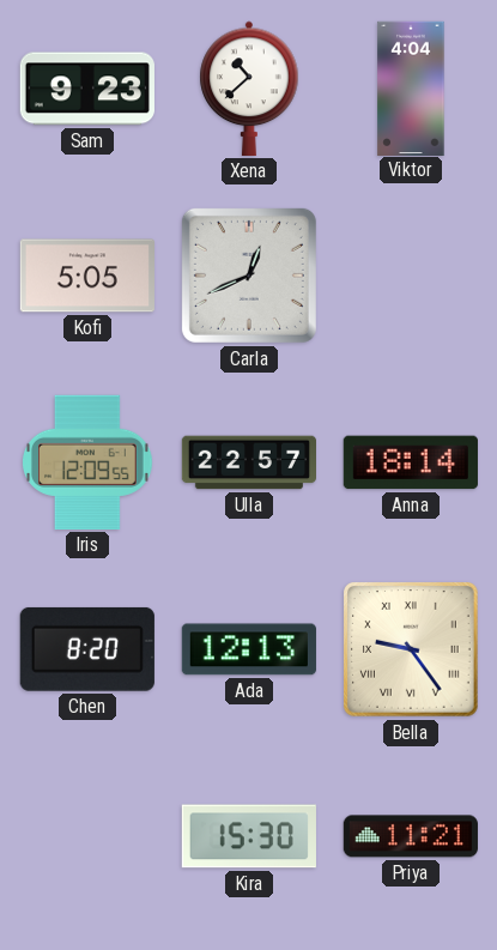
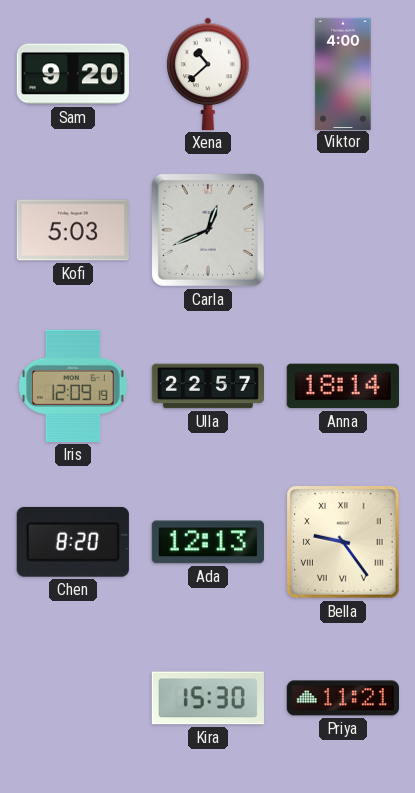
Sam: 9:23 -> 9:20
Viktor: 4:04 -> 4:00
Kofi: 5:05 -> 5:03
Iris: 12:09:55 -> 12:09:19
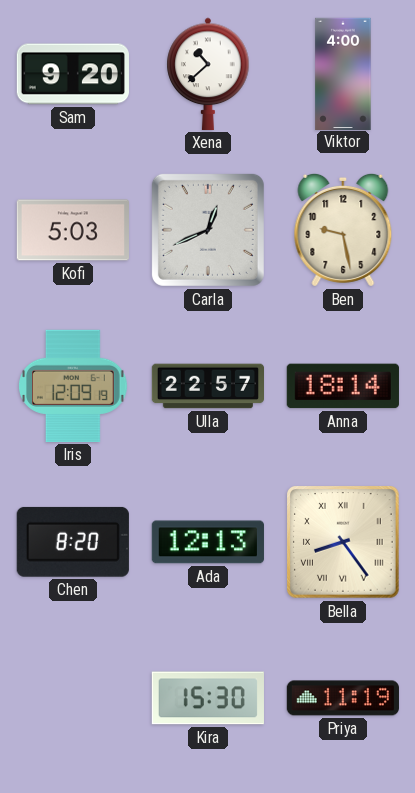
Ben: none -> 9:28
Bella: 9:24 -> 8:24
Priya: 11:21 -> 11:19
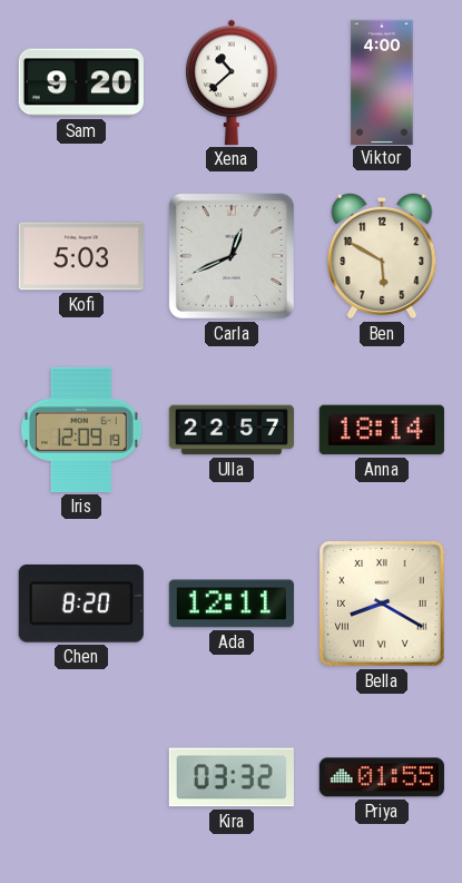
Ben: 9:28 -> 5:50
Ada: 12:13 -> 12:11
Bella: 8:24 -> 8:20
Kira: 15:30 -> 03:32
Priya: 11:19 -> 01:55
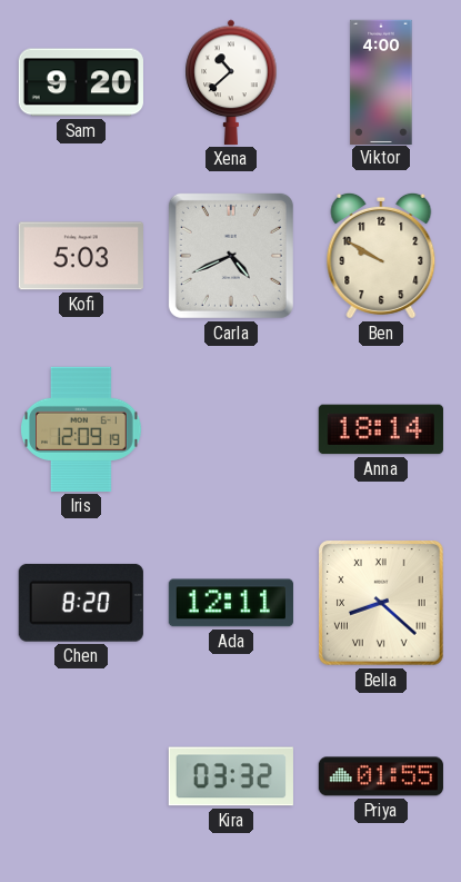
Carla: 12:41 -> 4:41
Ben: 5:50 -> 9:50
Ulla: 22:57 -> none
Bella: 8:20 -> 8:22
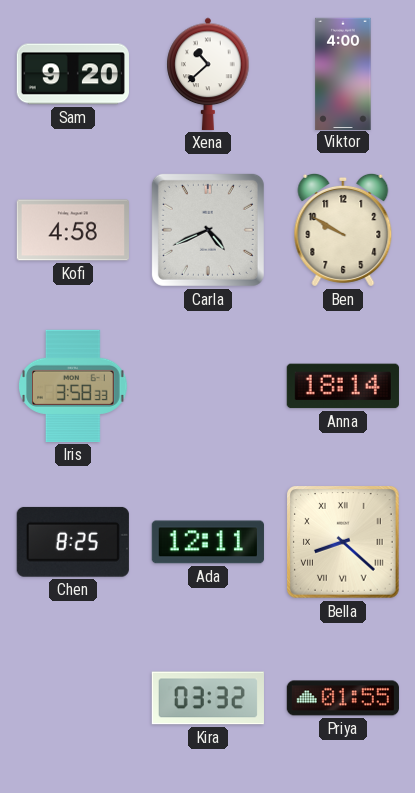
Kofi: 5:03 -> 4:58
Iris: 12:09 -> 3:58
Chen: 8:20 -> 8:25
